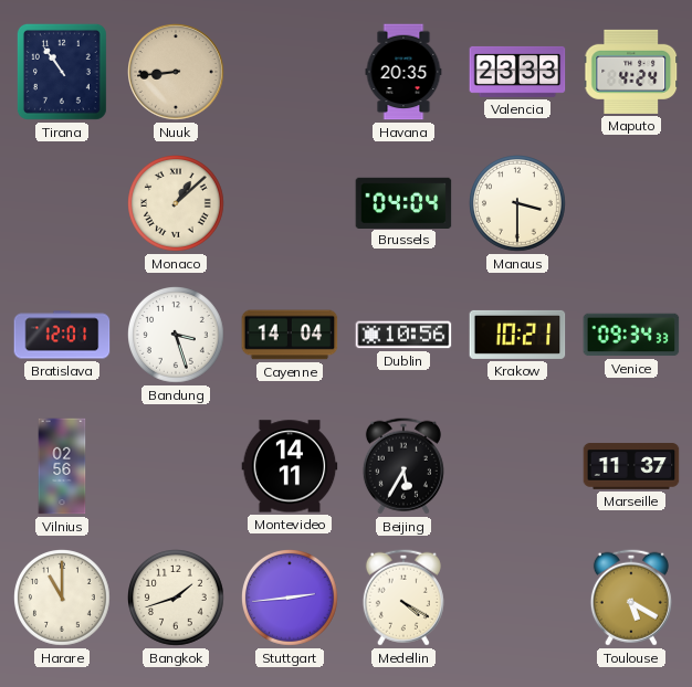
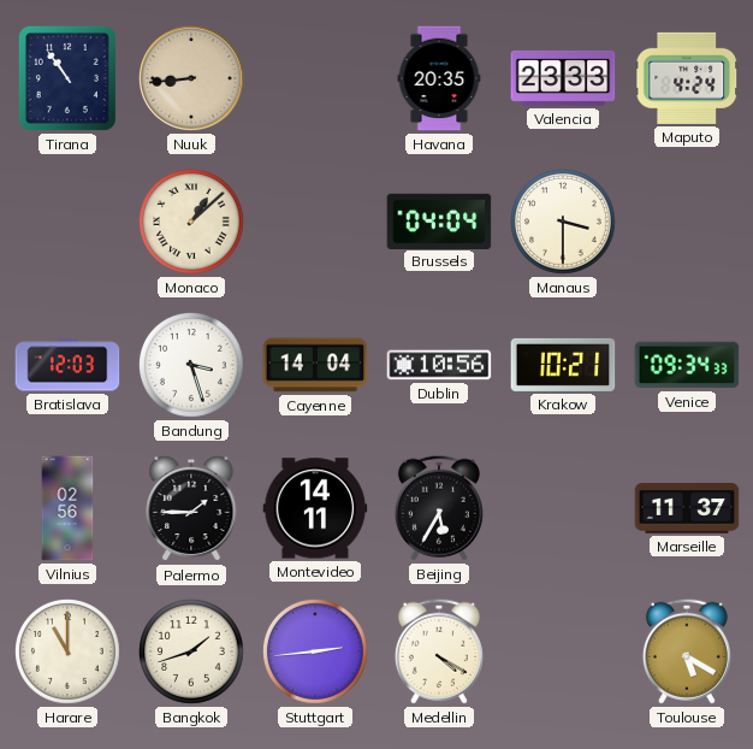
Bratislava: 12:01 -> 12:03
Palermo: none -> 1:45
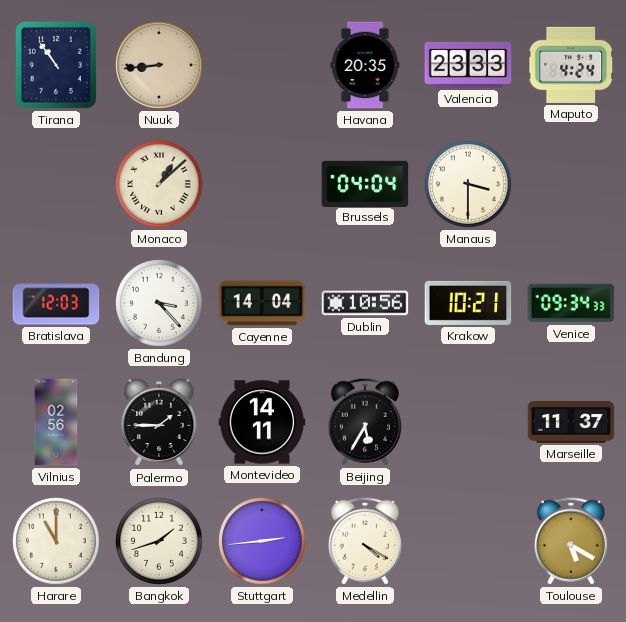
Bandung: 3:27 -> 3:23
